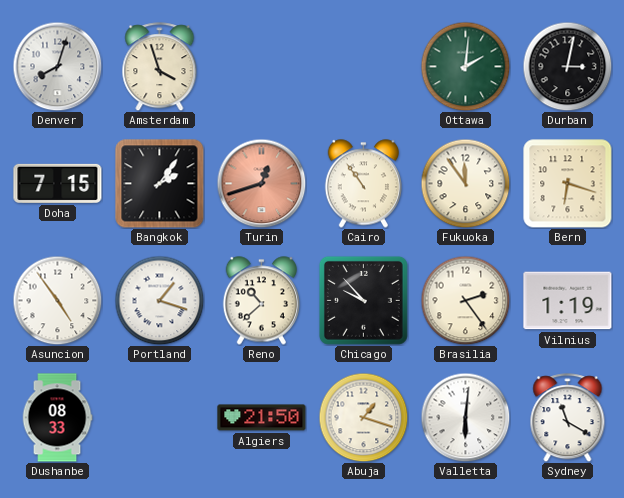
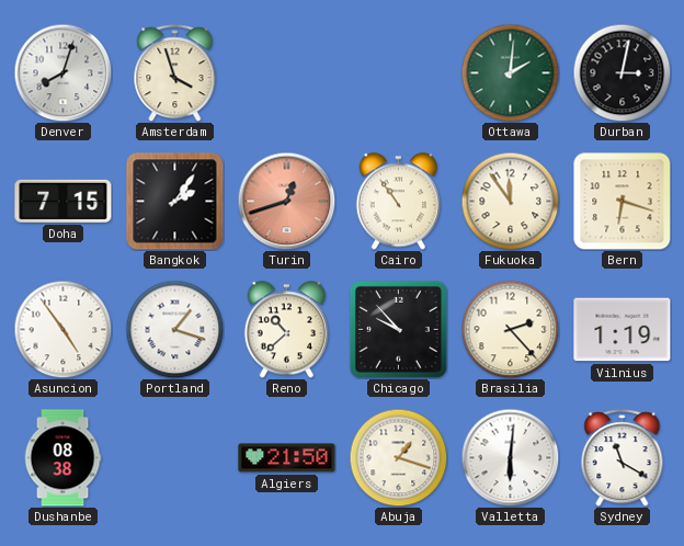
Brasilia: 2:24 -> 2:23
Dushanbe: 08:33 -> 08:38
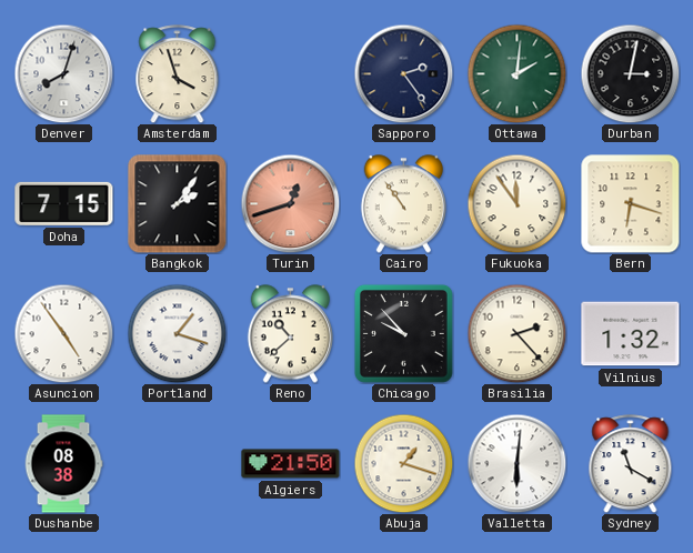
Sapporo: none -> 2:24
Vilnius: 1:19 -> 1:32
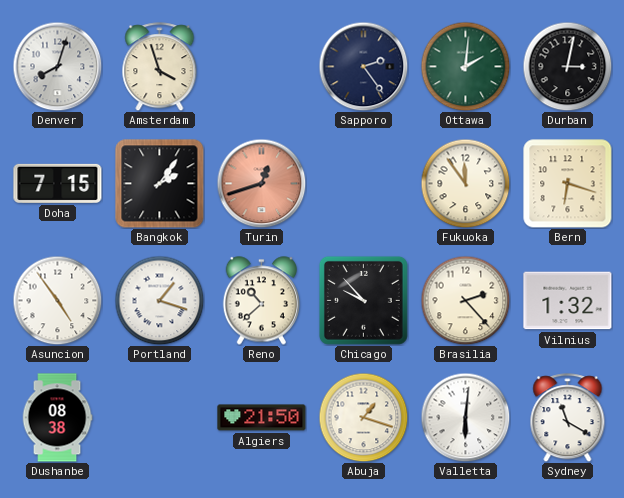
Cairo: 10:54 -> none
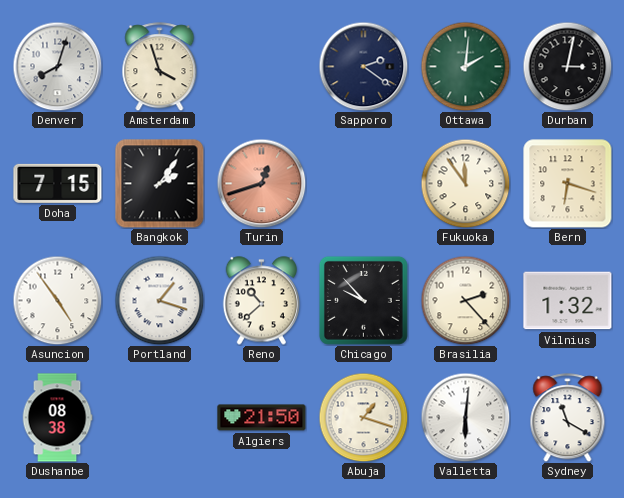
Sapporo: 2:24 -> 2:21
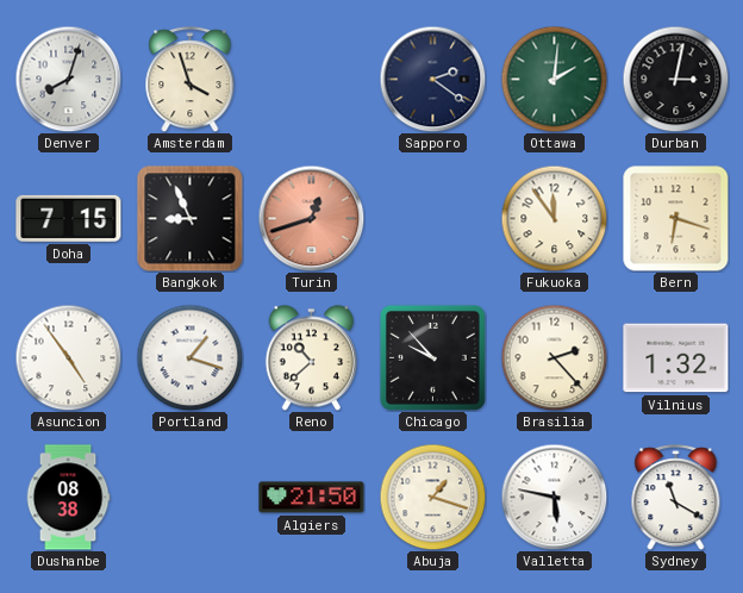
Bangkok: 2:06 -> 8:56
Valletta: 6:01 -> 5:47
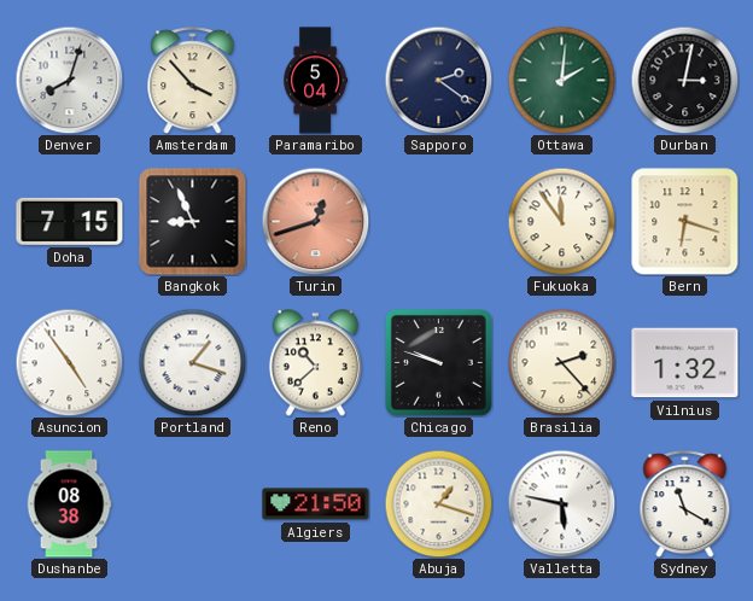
Amsterdam: 3:57 -> 3:53
Paramaribo: none -> 5:04
Chicago: 9:53 -> 9:48
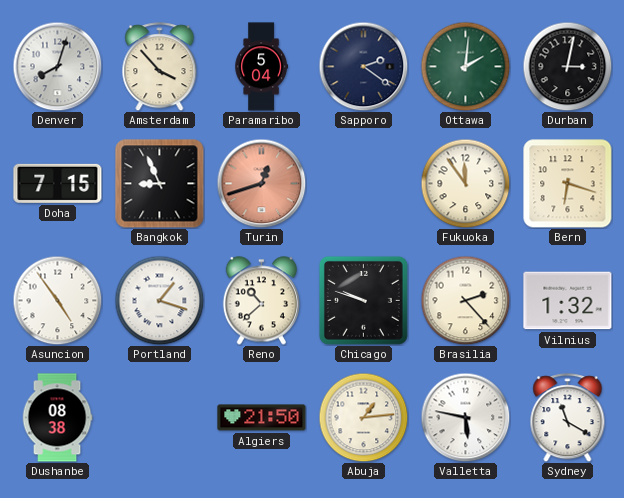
Abuja: 1:18 -> 1:14
